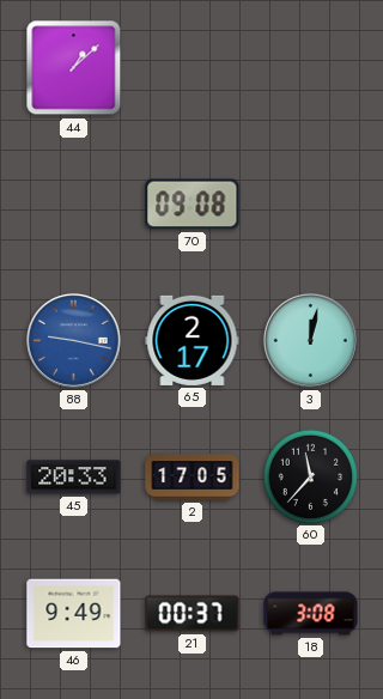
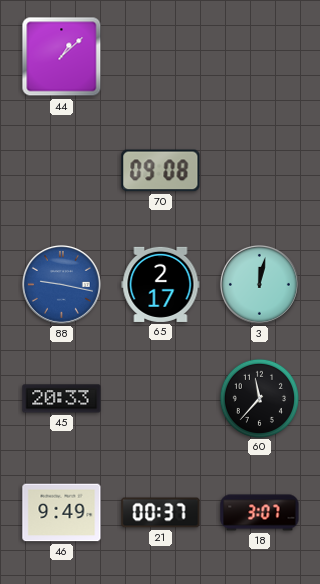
2: 17:05 -> none
18: 3:08 -> 3:07
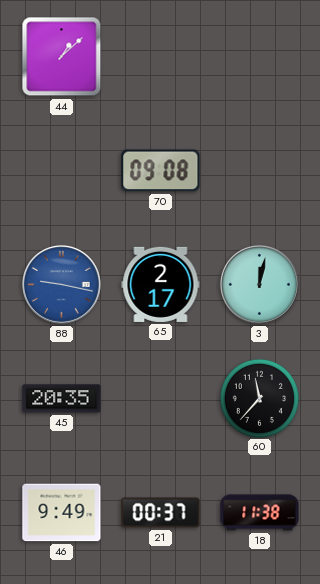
45: 20:33 -> 20:35
18: 3:07 -> 11:38
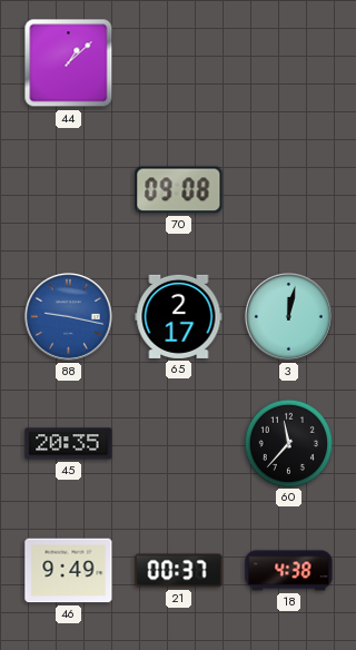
18: 11:38 -> 4:38
